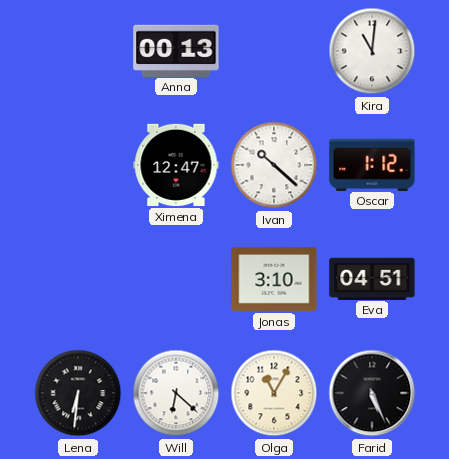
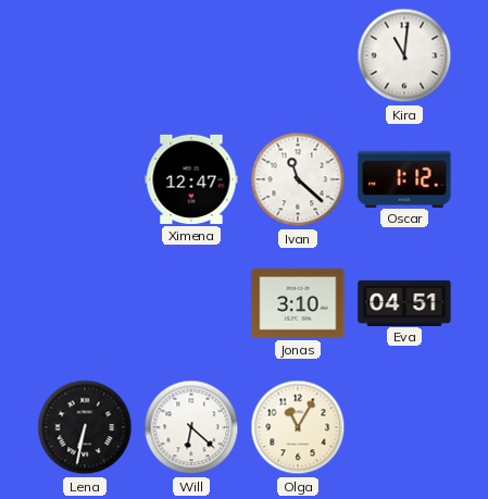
Anna: 00:13 -> none
Ivan: 10:22 -> 11:22
Lena: 6:31 -> 6:32
Farid: 5:26 -> none
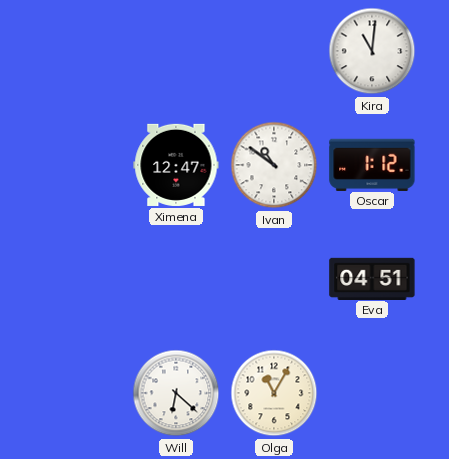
Ivan: 11:22 -> 10:51
Jonas: 3:10 -> none
Lena: 6:32 -> none
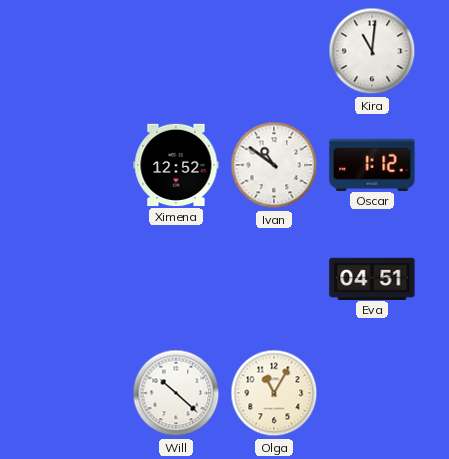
Ximena: 12:47 -> 12:52
Will: 6:22 -> 10:22
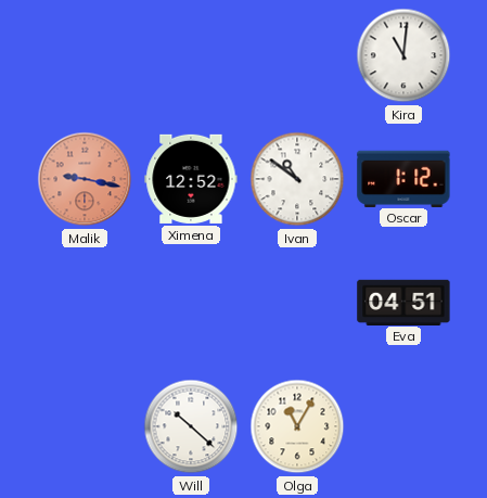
Malik: none -> 9:17
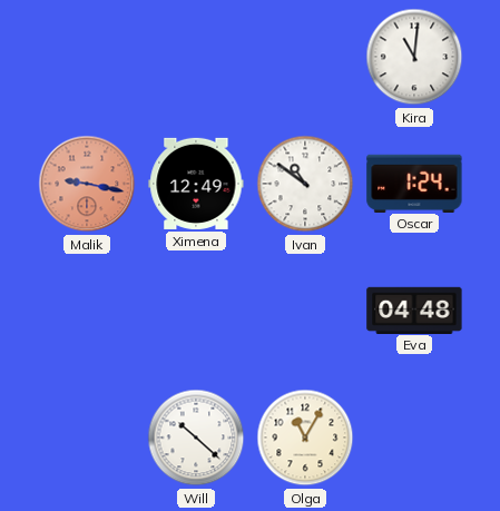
Ximena: 12:52 -> 12:49
Oscar: 1:12 -> 1:24
Eva: 04:51 -> 04:48
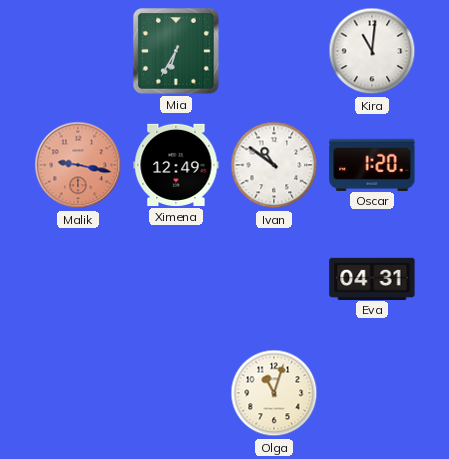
Mia: none -> 6:35
Oscar: 1:24 -> 1:20
Eva: 04:48 -> 04:31
Will: 10:22 -> none
Olga: 11:05 -> 11:03
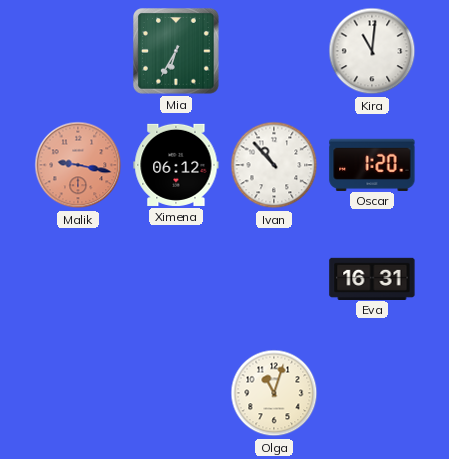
Ximena: 12:49 -> 06:12
Ivan: 10:51 -> 10:53
Eva: 04:31 -> 16:31
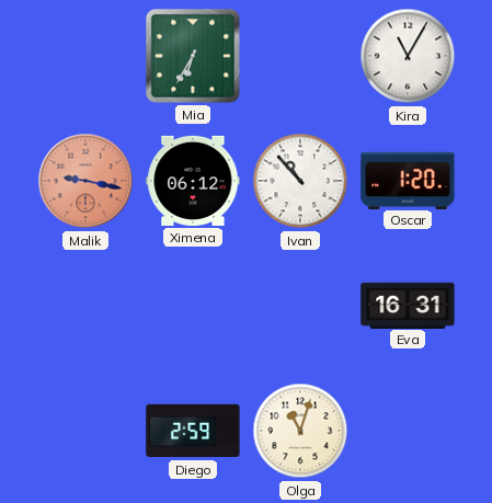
Kira: 11:01 -> 11:05
Diego: none -> 2:59
